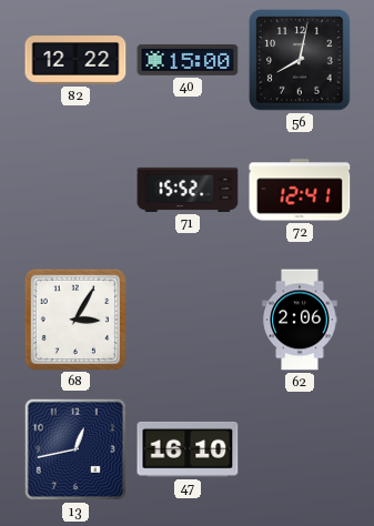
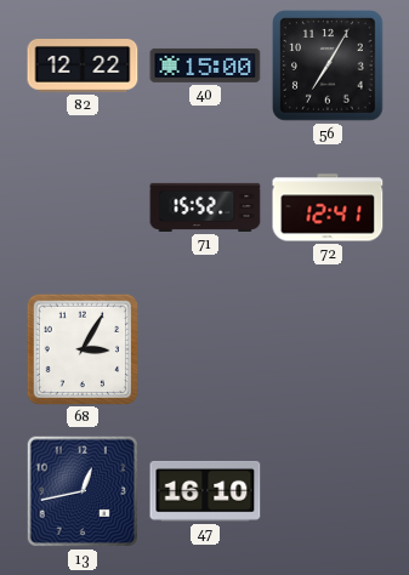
56: 8:02 -> 7:05
62: 2:06 -> none
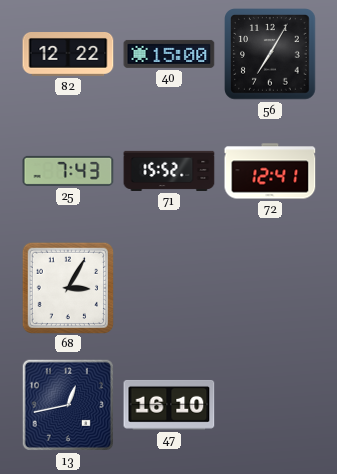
25: none -> 7:43
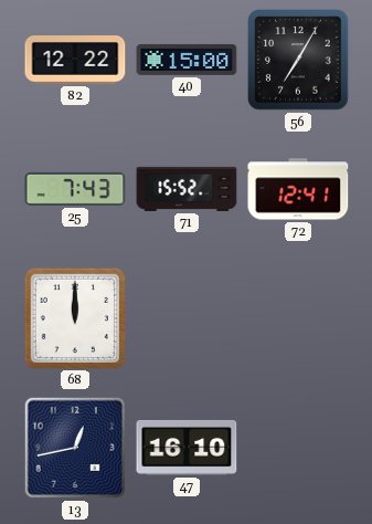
68: 3:05 -> 12:00
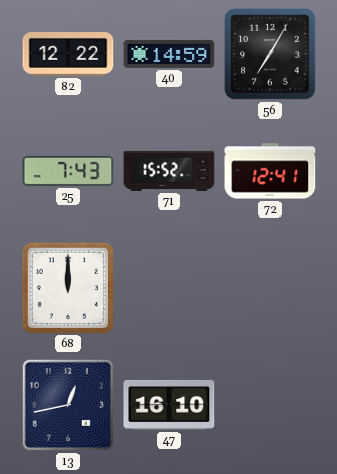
40: 15:00 -> 14:59
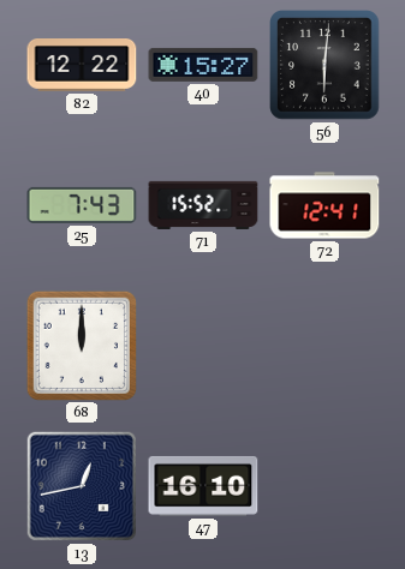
40: 14:59 -> 15:27
56: 7:05 -> 6:01
